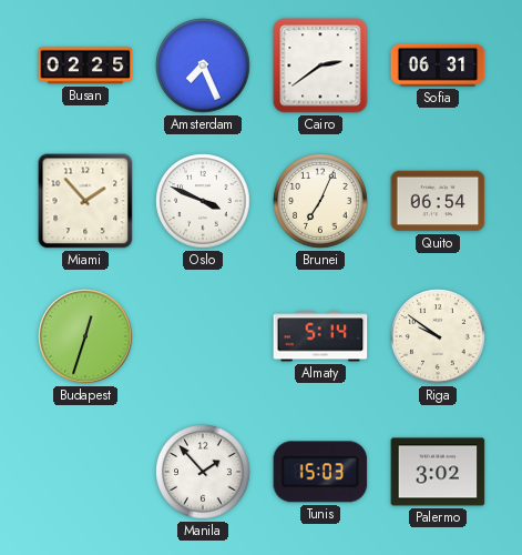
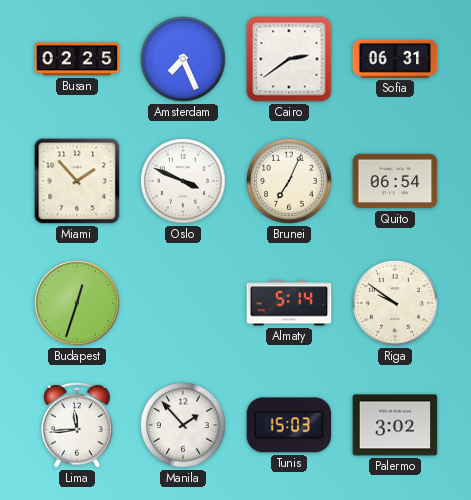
Lima: none -> 11:44
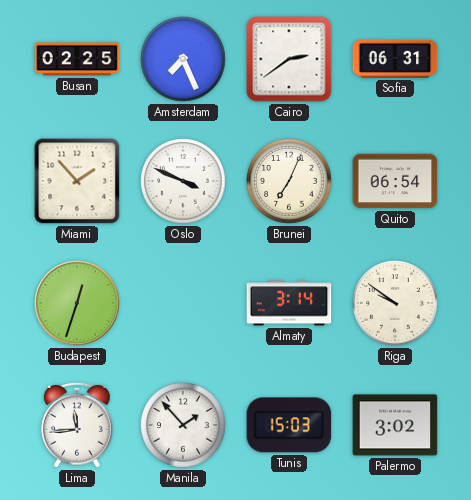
Almaty: 5:14 -> 3:14
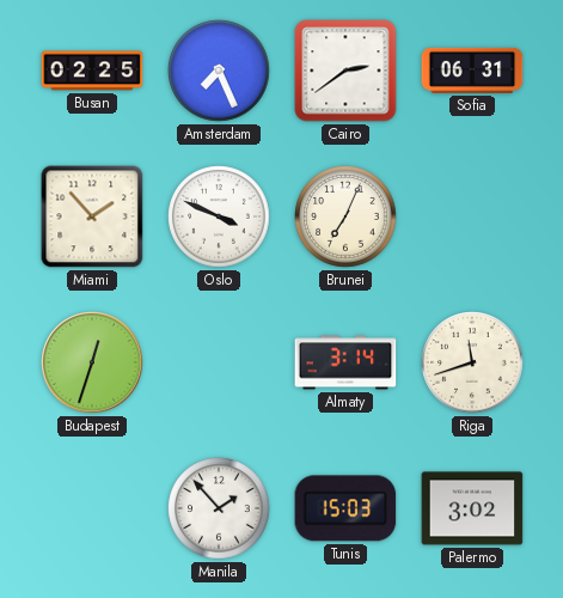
Quito: 06:54 -> none
Riga: 9:51 -> 11:42
Lima: 11:44 -> none
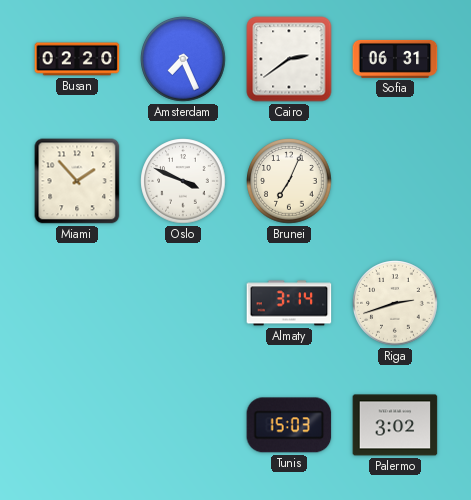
Busan: 02:25 -> 02:20
Budapest: 12:33 -> none
Riga: 11:42 -> 2:42
Manila: 1:53 -> none
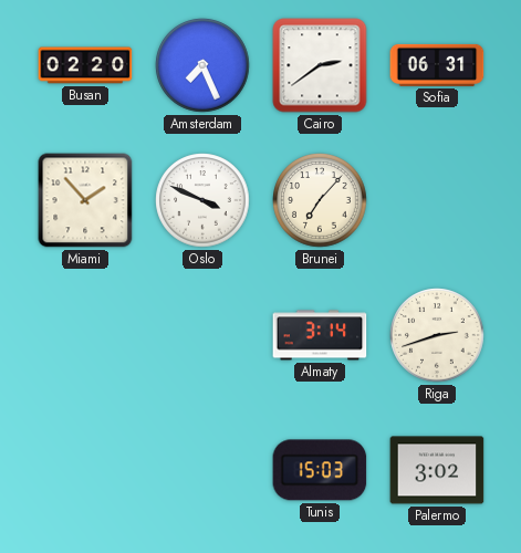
Brunei: 7:04 -> 7:07
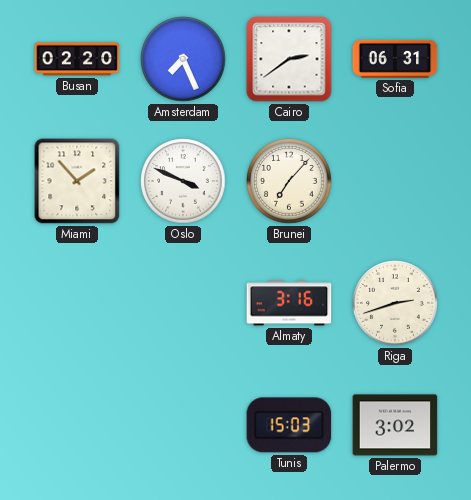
Almaty: 3:14 -> 3:16
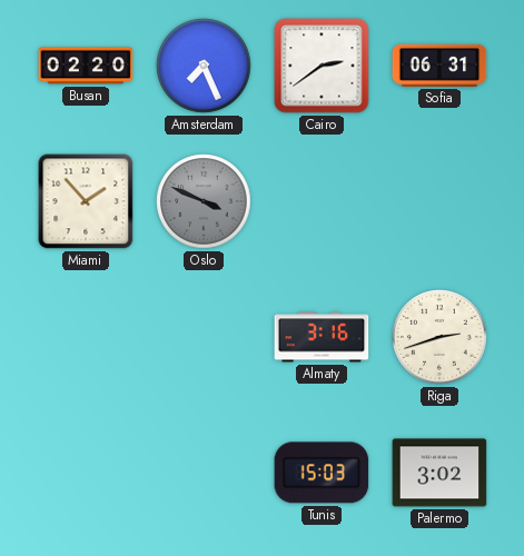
Oslo dial: white -> grey
Brunei: 7:07 -> none
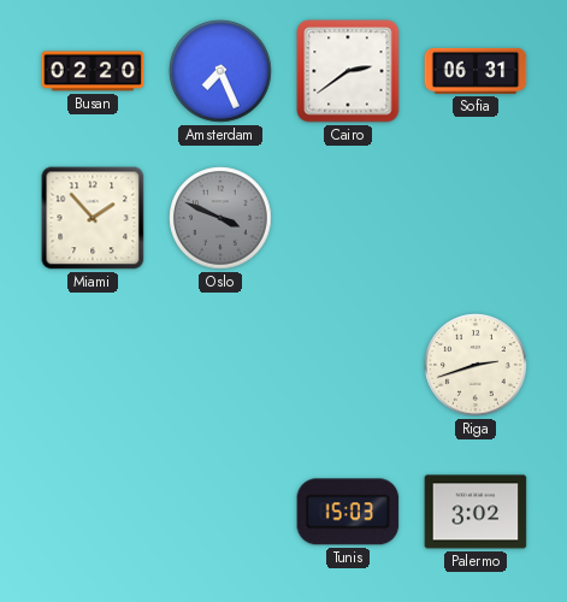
Almaty: 3:16 -> none
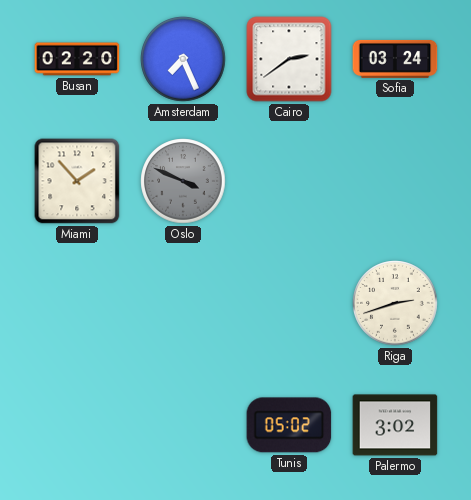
Sofia: 06:31 -> 03:24
Tunis: 15:03 -> 05:02
